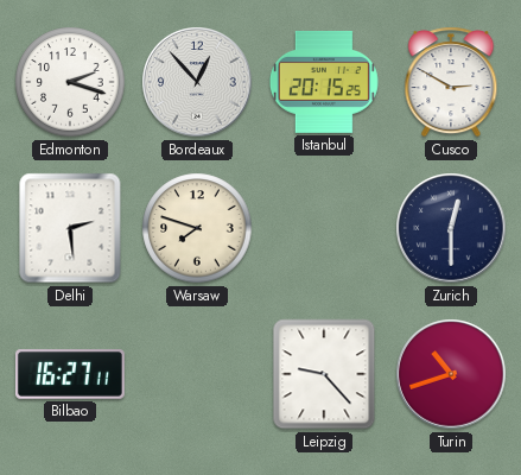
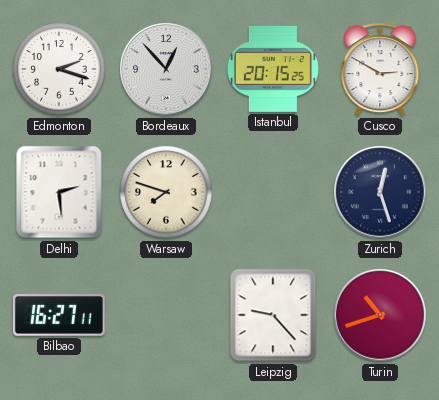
Zurich: 12:30 -> 12:27
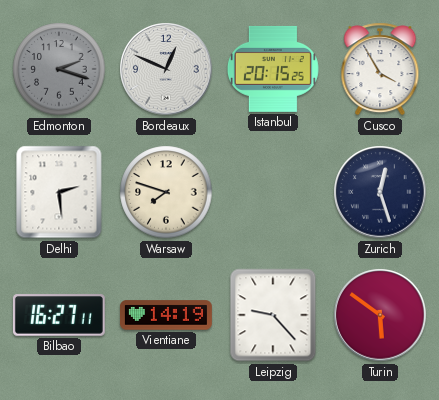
Edmonton dial: white -> grey
Bordeaux: 12:53 -> 12:49
Cusco: 2:50 -> 3:55
Vientiane: none -> 14:19
Turin: 10:42 -> 5:51
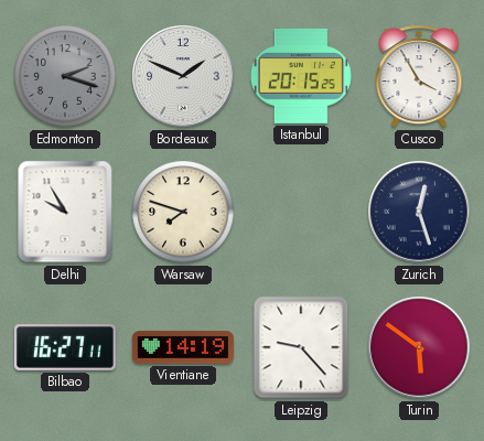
Bordeaux: 12:49 -> 1:49
Delhi: 2:29 -> 9:55
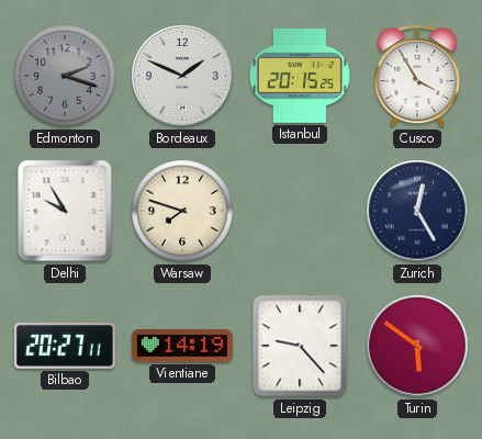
Zurich: 12:27 -> 12:25
Bilbao: 16:27 -> 20:27
